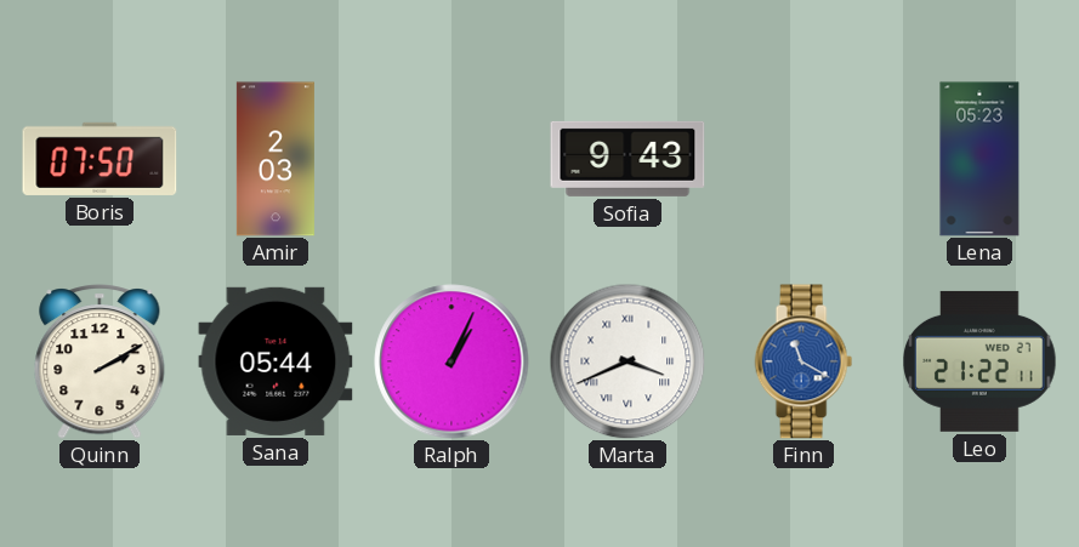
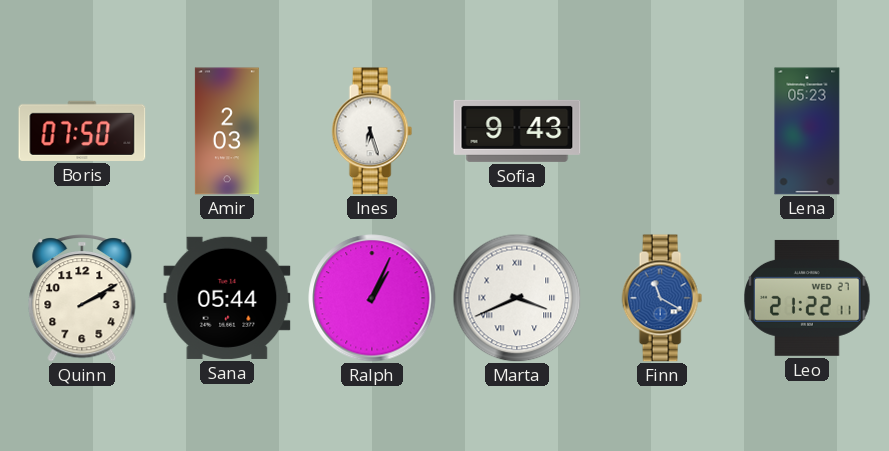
Ines: none -> 6:27
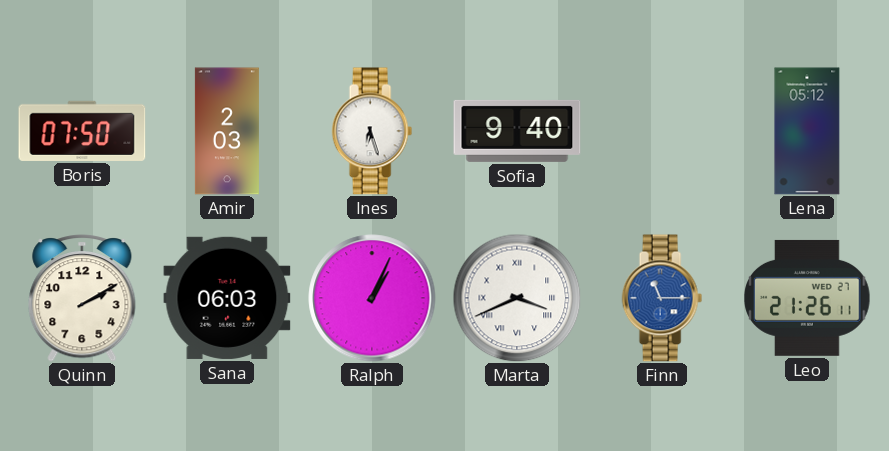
Sofia: 9:43 -> 9:40
Lena: 05:23 -> 05:12
Sana: 05:44 -> 06:03
Finn: 11:20 -> 11:15
Leo: 21:22 -> 21:26
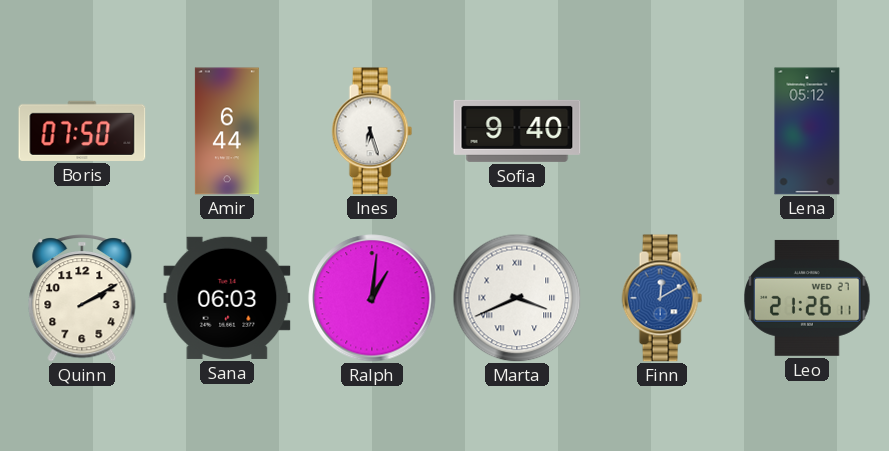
Amir: 2:03 -> 6:44
Ralph: 1:04 -> 1:01
Finn: 11:15 -> 12:10
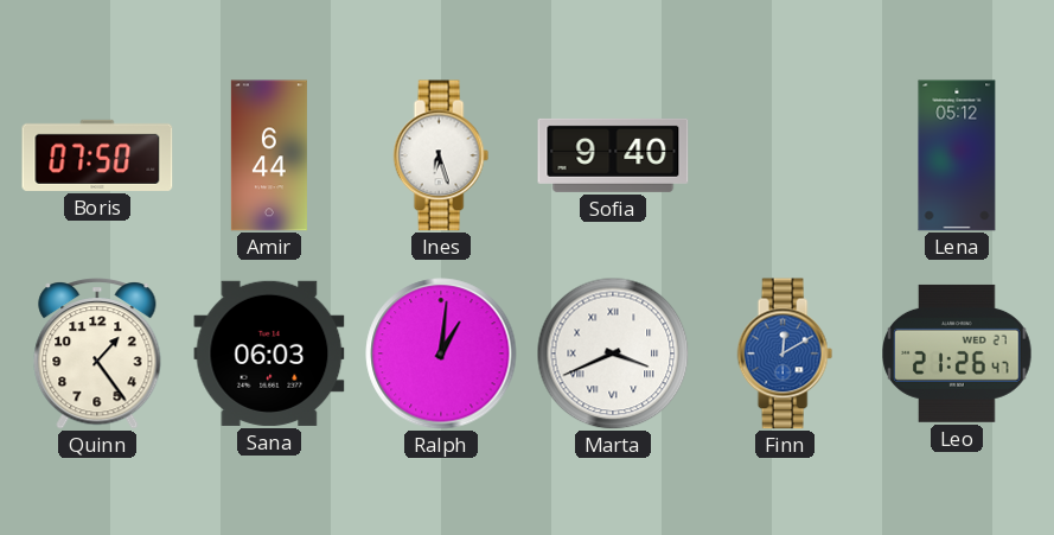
Quinn: 2:10 -> 1:24
Leo: 21:26:11 -> 21:26:47
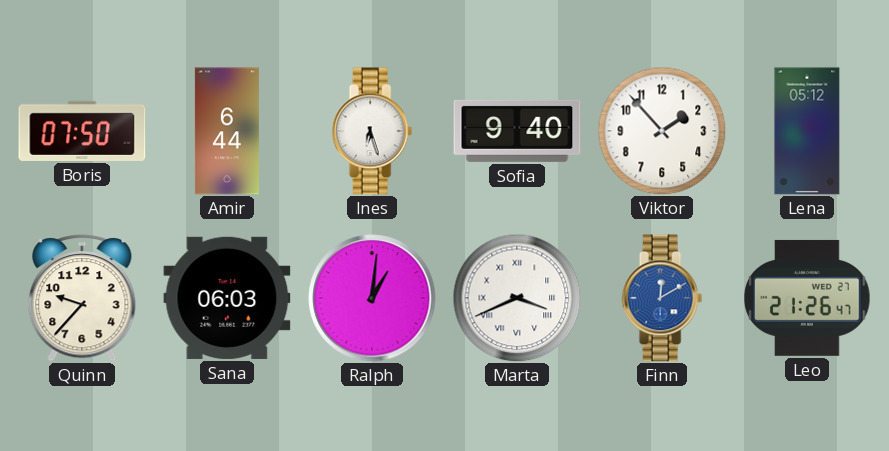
Viktor: none -> 1:53
Quinn: 1:24 -> 9:37
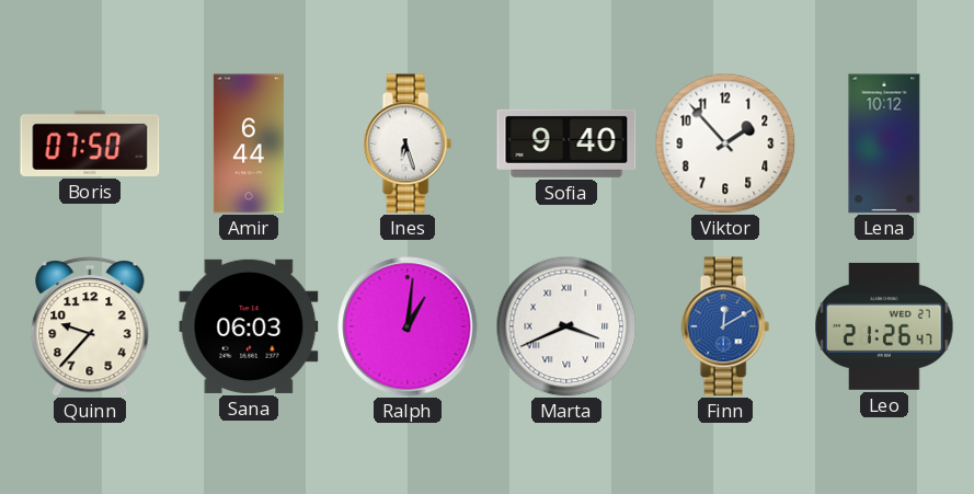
Lena: 05:12 -> 10:12
